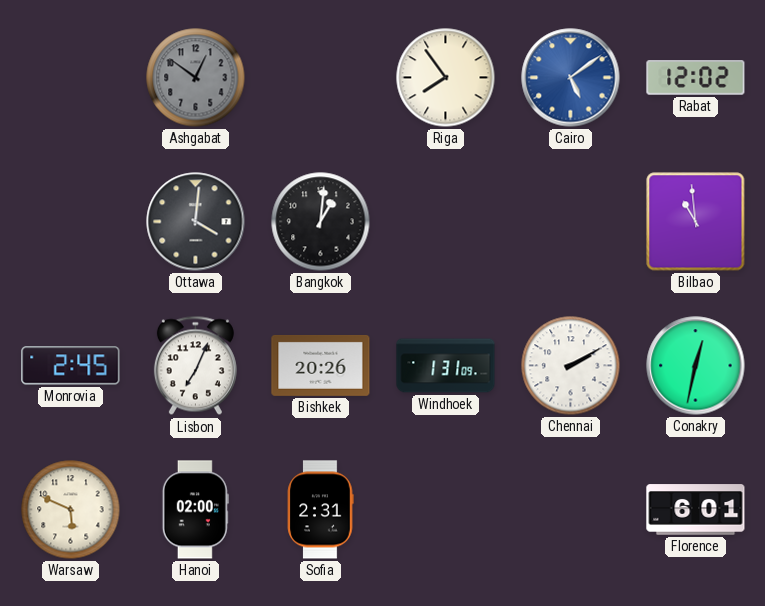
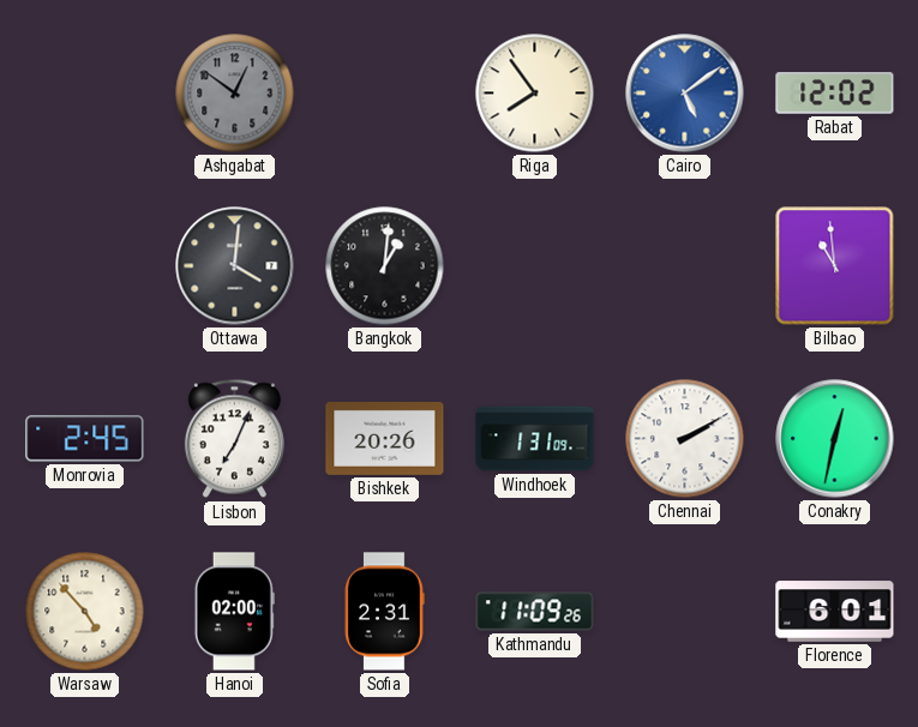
Warsaw: 5:49 -> 4:53
Kathmandu: none -> 11:09
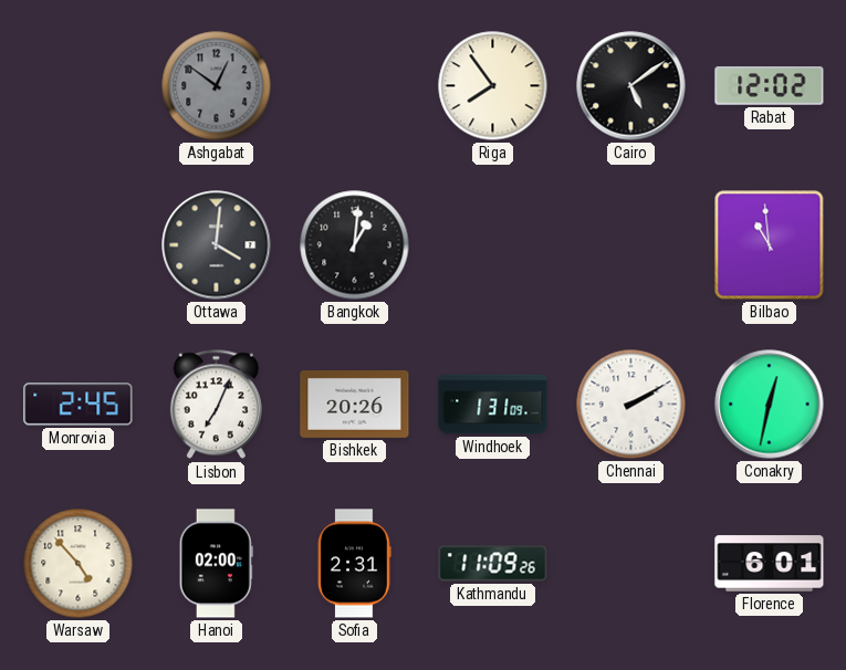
Cairo dial: blue -> black
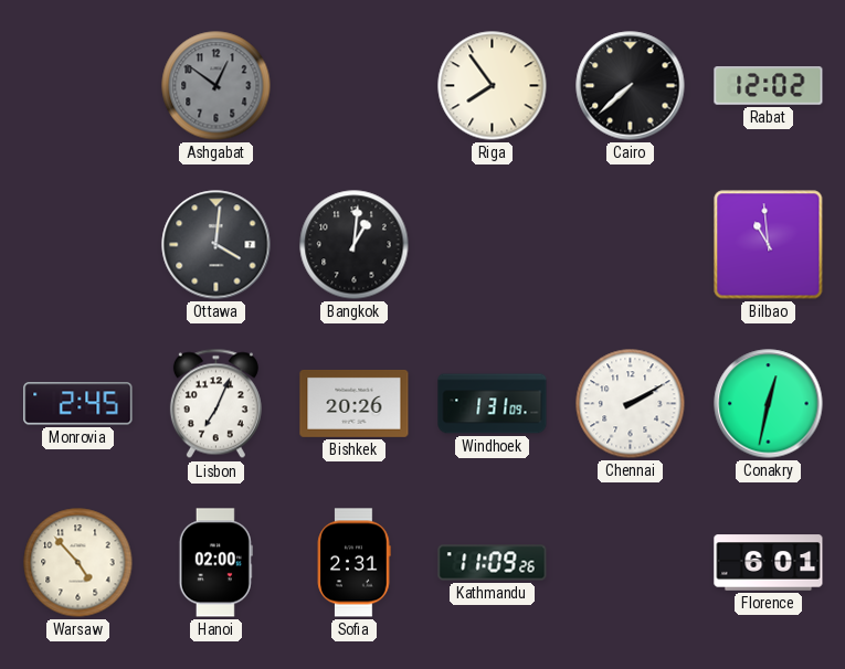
Cairo: 5:09 -> 7:38
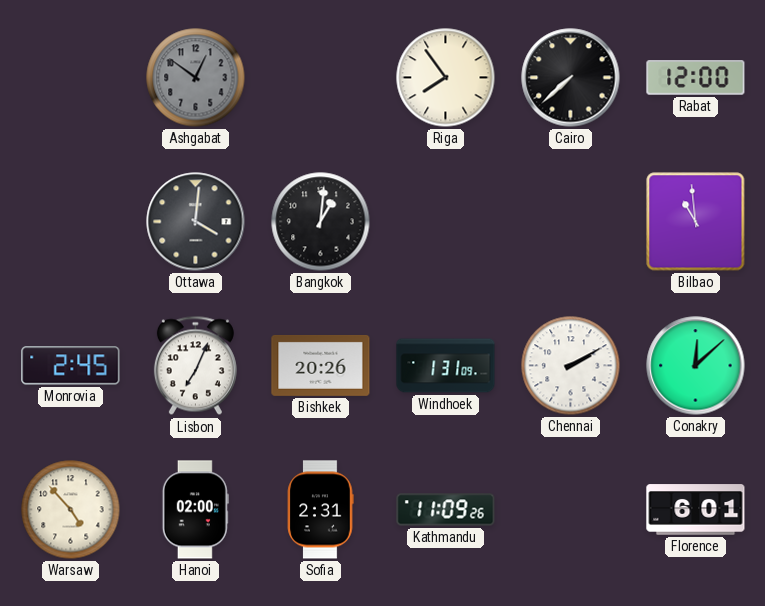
Rabat: 12:02 -> 12:00
Conakry: 12:32 -> 12:08
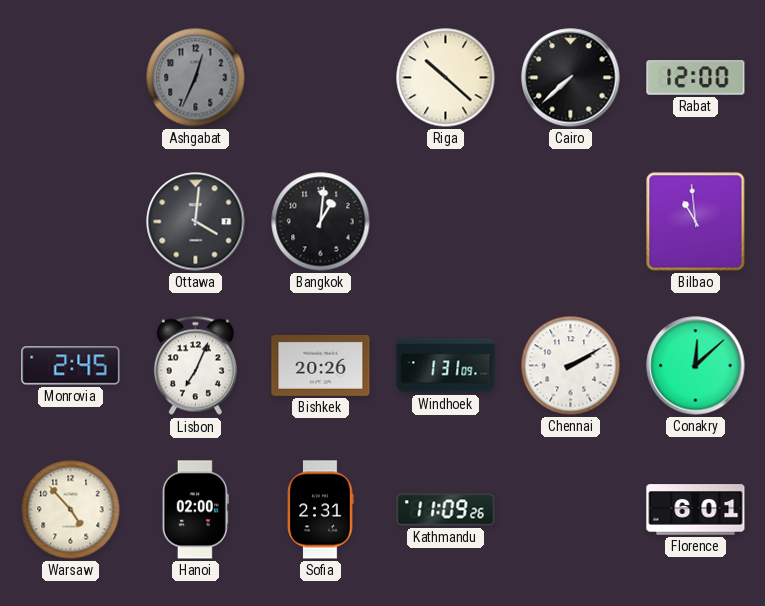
Ashgabat: 12:51 -> 12:34
Riga: 7:54 -> 10:22
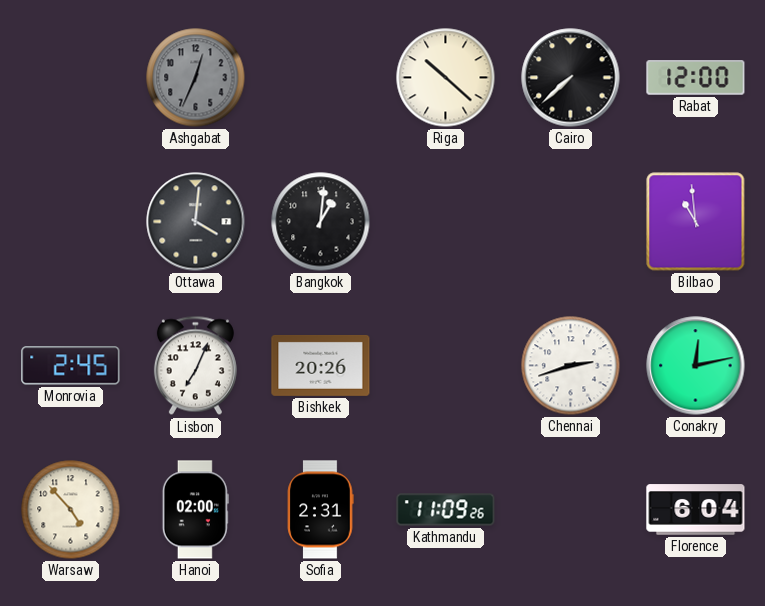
Windhoek: 1:31 -> none
Chennai: 2:10 -> 2:42
Conakry: 12:08 -> 12:13
Florence: 6:01 -> 6:04
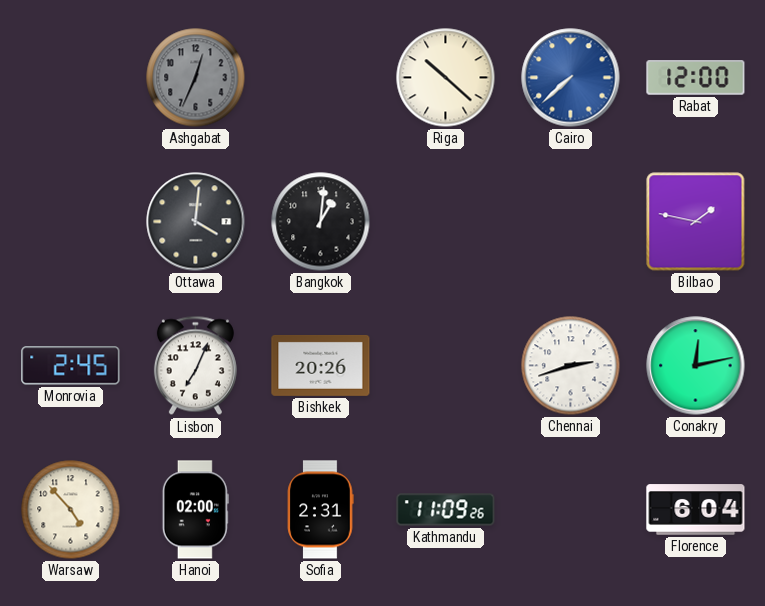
Cairo dial: black -> blue
Bilbao: 10:59 -> 1:47
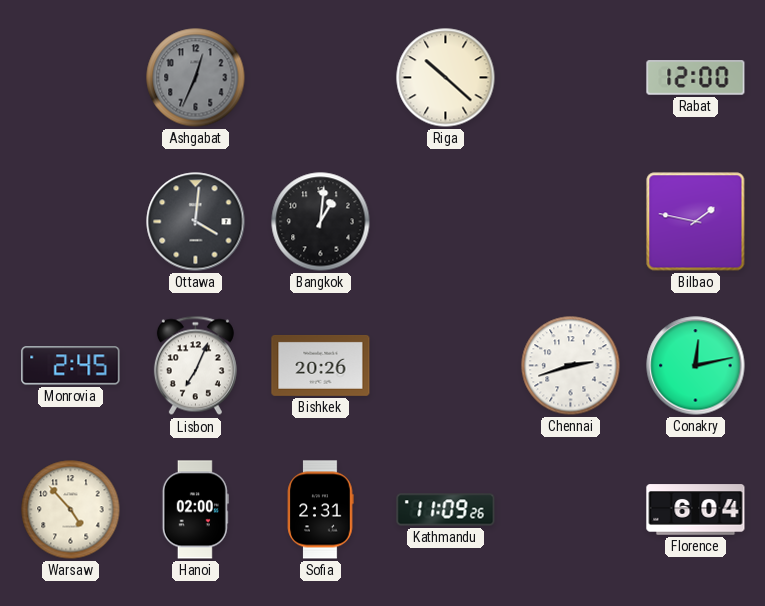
Cairo: 7:38 -> none
